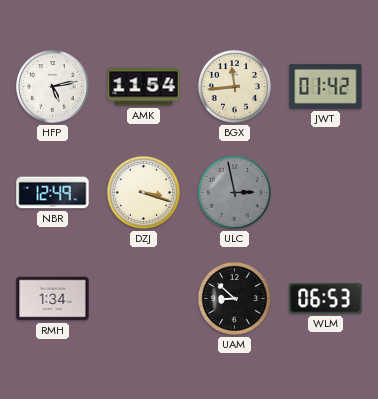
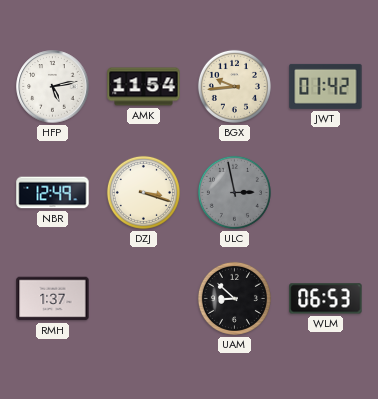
BGX: 11:44 -> 9:44
RMH: 1:34 -> 1:37
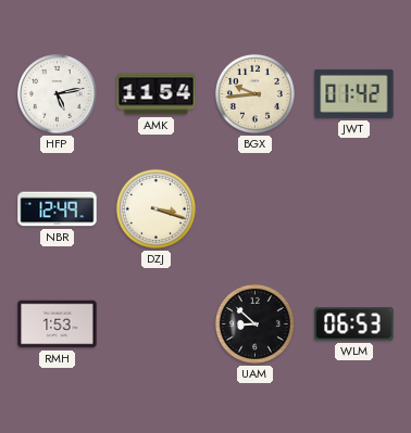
ULC: 2:58 -> none
RMH: 1:37 -> 1:53
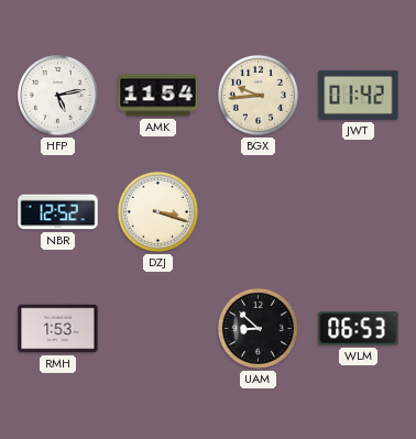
NBR: 12:49 -> 12:52
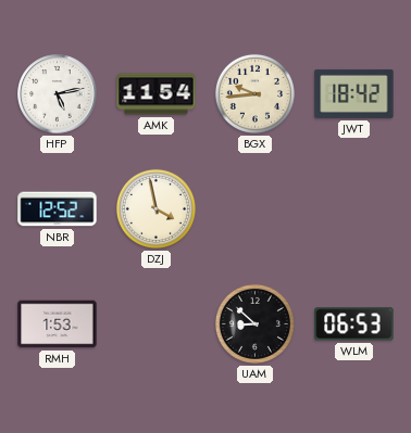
JWT: 01:42 -> 18:42
DZJ: 3:18 -> 3:58
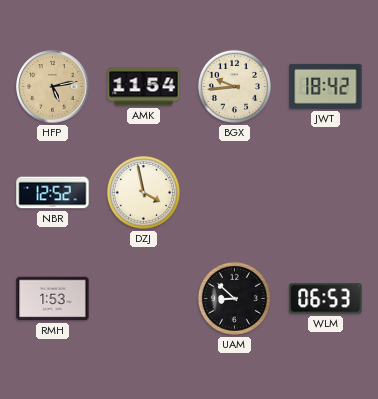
HFP dial: white -> champagne
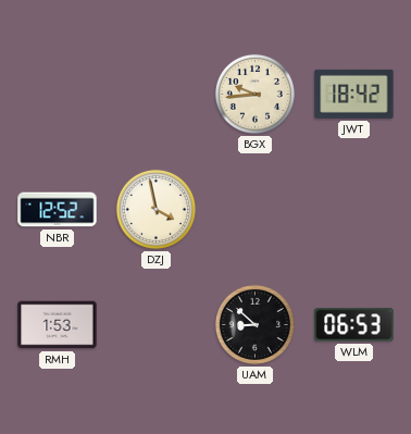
HFP: 5:13 -> none
AMK: 11:54 -> none
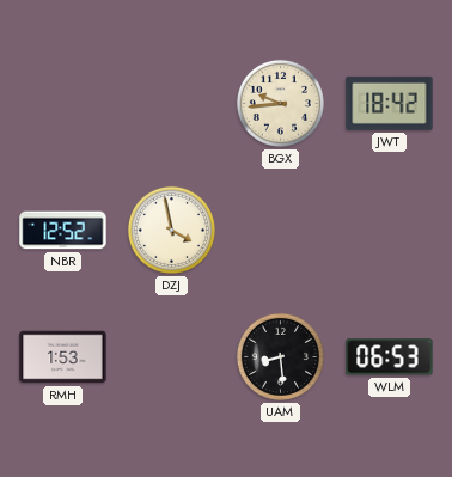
UAM: 8:52 -> 8:29
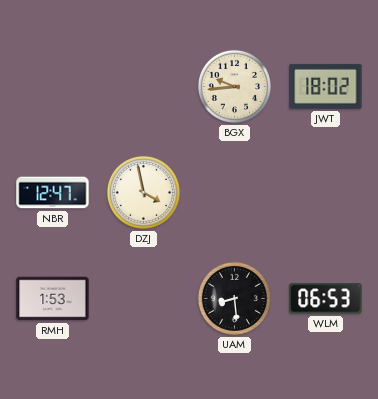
JWT: 18:42 -> 18:02
NBR: 12:52 -> 12:47
